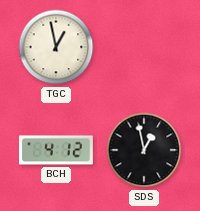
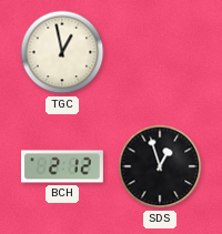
BCH: 4:12 -> 2:12
SDS: 12:58 -> 12:57
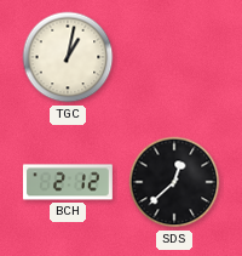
TGC: 12:58 -> 1:02
SDS: 12:57 -> 12:38
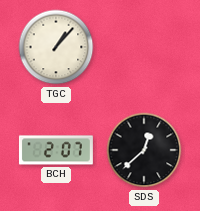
TGC: 1:02 -> 1:07
BCH: 2:12 -> 2:07
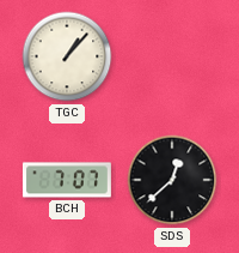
BCH: 2:07 -> 7:07
